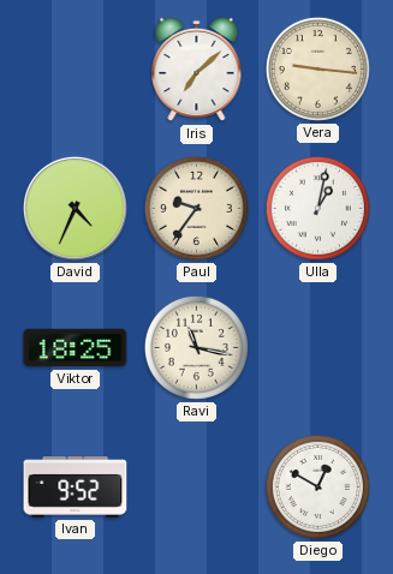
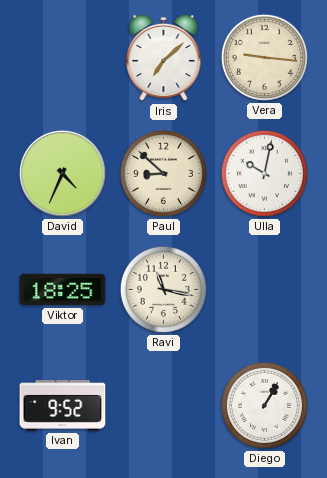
Paul: 9:36 -> 8:52
Ulla: 1:02 -> 10:02
Diego: 12:50 -> 1:05
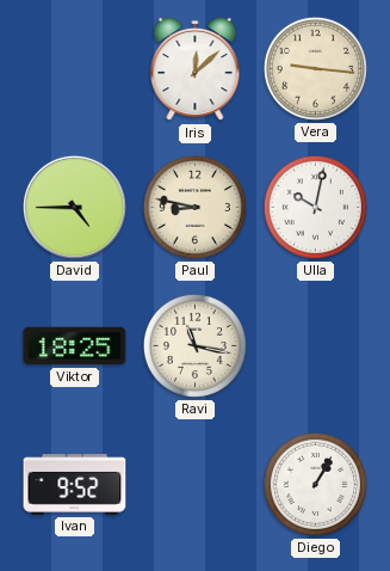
Iris: 7:08 -> 12:08
David: 4:34 -> 4:45
Paul: 8:52 -> 8:47
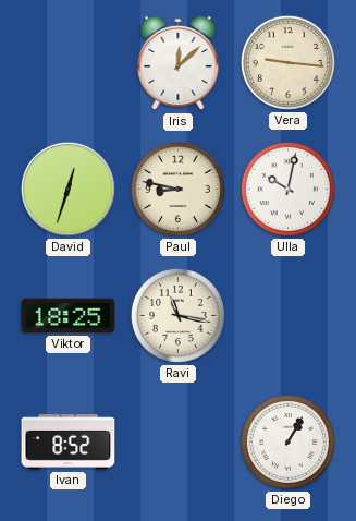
David: 4:45 -> 12:33
Ivan: 9:52 -> 8:52
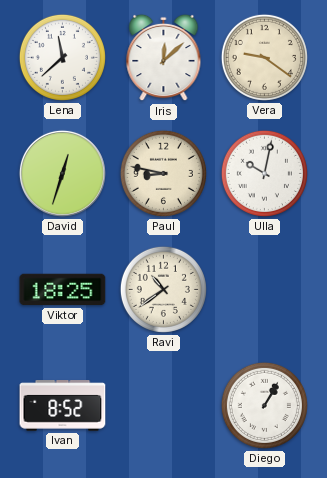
Lena: none -> 11:38
Vera: 9:16 -> 9:21
Ravi: 11:17 -> 10:39
